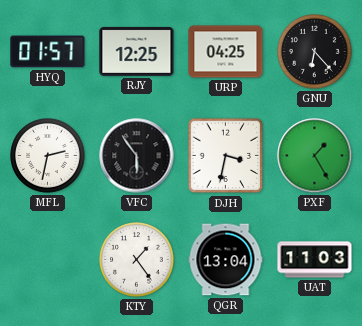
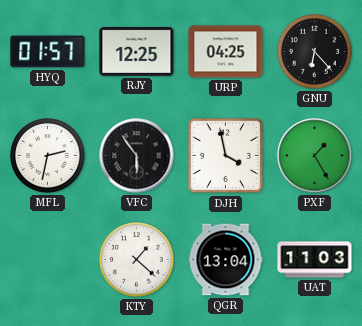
DJH: 3:32 -> 3:58
KTY: 1:24 -> 1:22
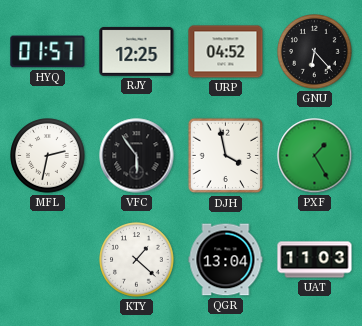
URP: 04:25 -> 04:52
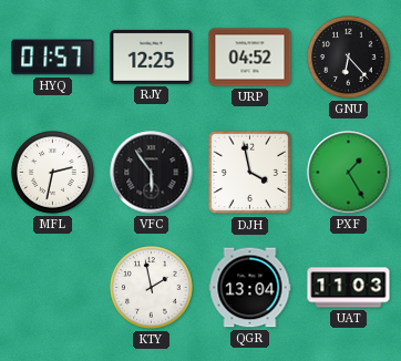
KTY: 1:22 -> 1:58
